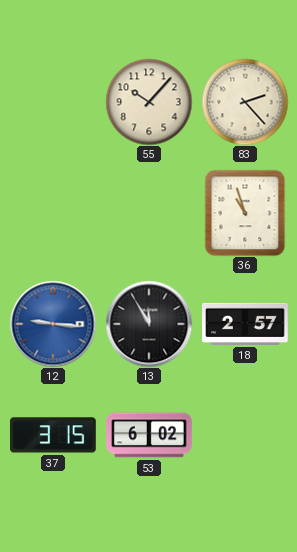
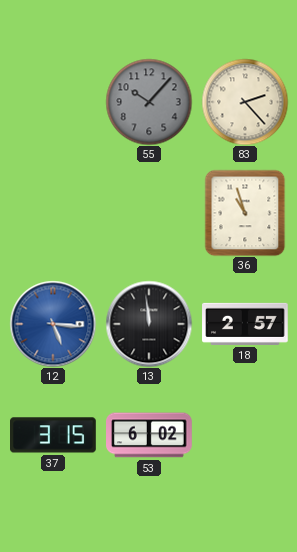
55 dial: cream -> grey
12: 9:16 -> 5:16
13: 11:55 -> 11:59
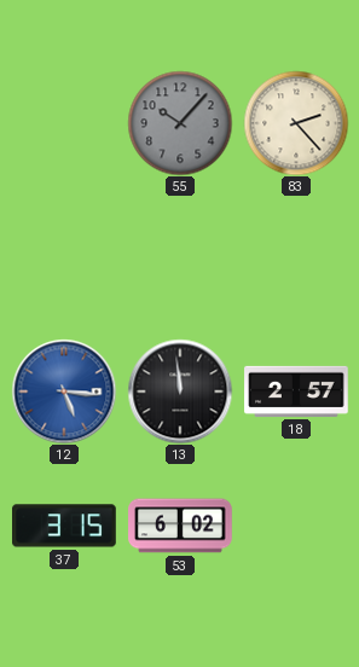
36: 10:57 -> none
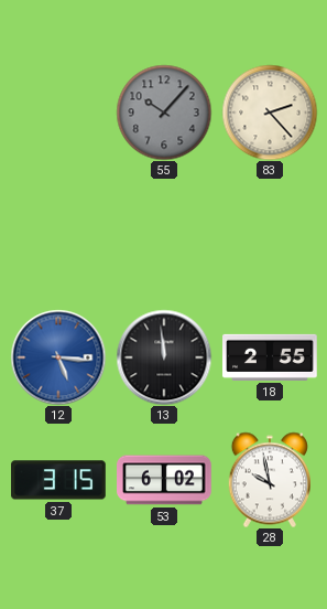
18: 2:57 -> 2:55
28: none -> 9:58
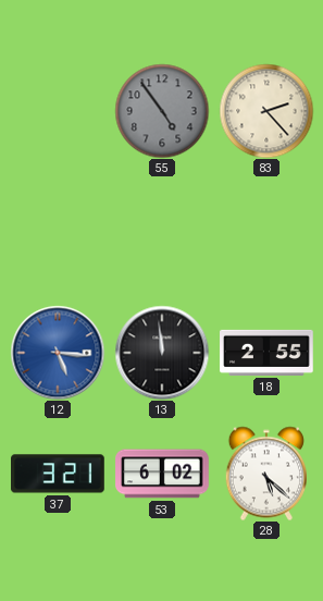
55: 10:07 -> 4:54
37: 3:15 -> 3:21
28: 9:58 -> 5:22
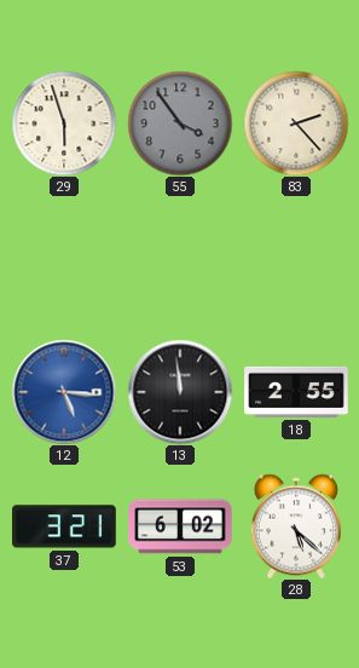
29: none -> 5:57
55: 4:54 -> 3:54
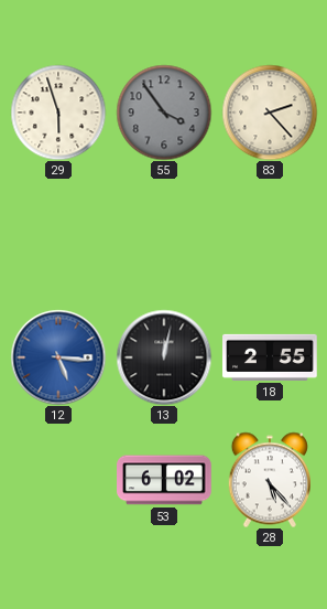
13: 11:59 -> 12:02
37: 3:21 -> none
28: 5:22 -> 5:23
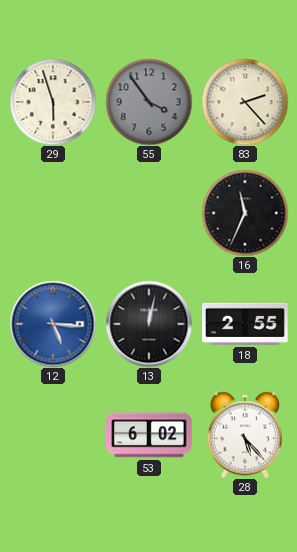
16: none -> 11:34
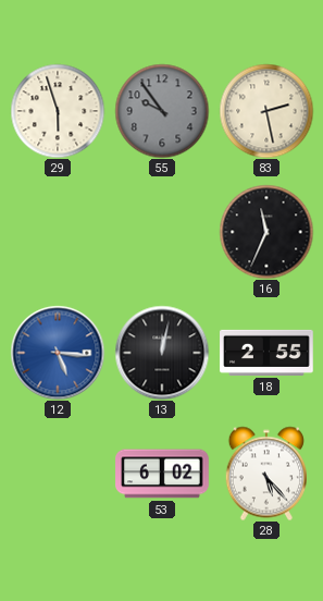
55: 3:54 -> 9:54
83: 2:23 -> 2:28
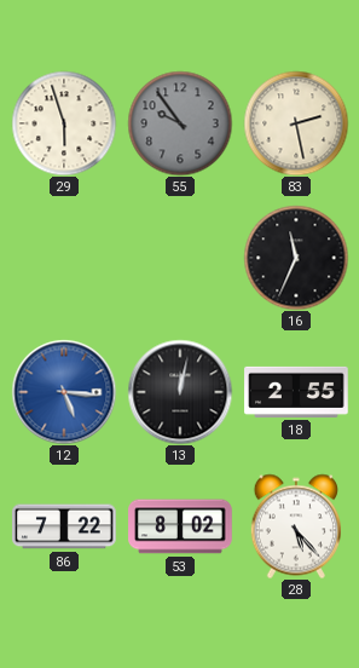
86: none -> 7:22
53: 6:02 -> 8:02
